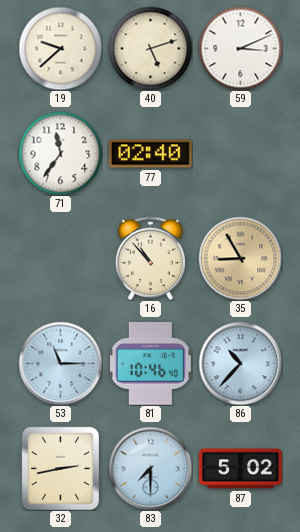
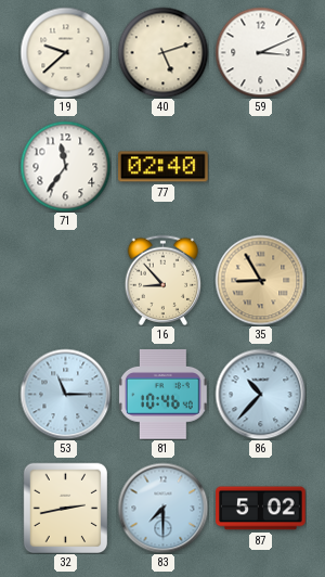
16: 10:53 -> 8:53
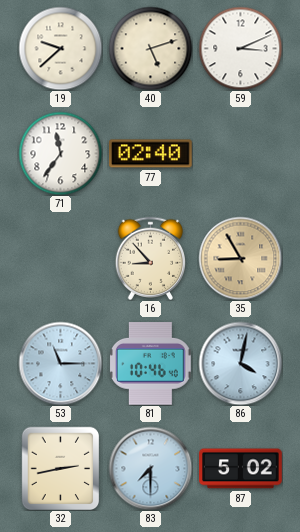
86: 10:37 -> 4:02
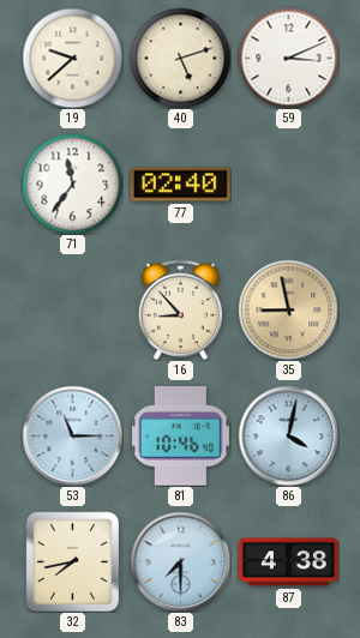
35: 8:55 -> 8:58
32: 2:43 -> 7:43
87: 5:02 -> 4:38
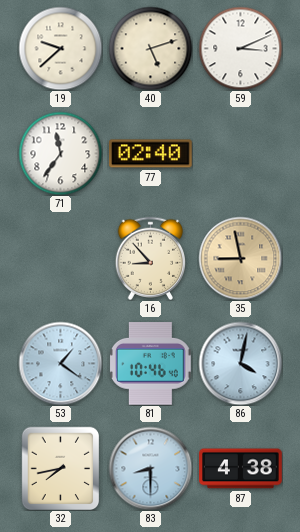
53: 11:15 -> 1:21
83: 7:30 -> 8:30
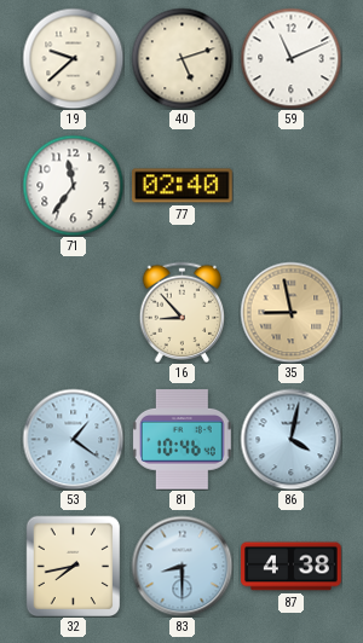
59: 3:11 -> 11:11
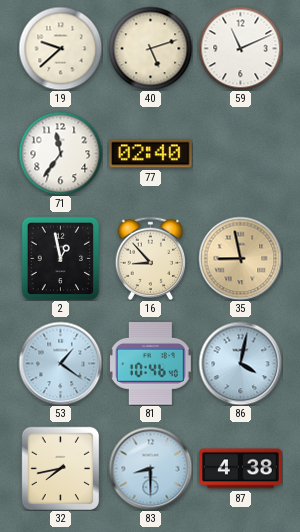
2: none -> 12:58
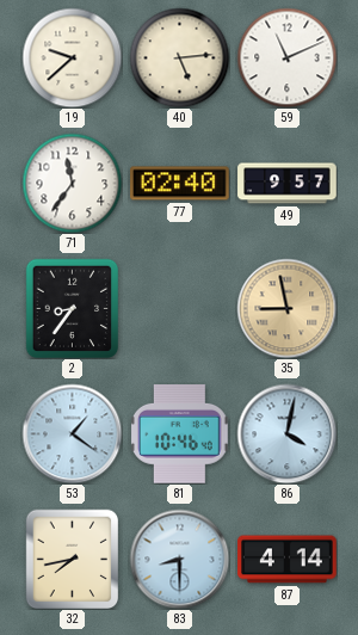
40: 5:12 -> 5:14
49: none -> 9:57
2: 12:58 -> 8:36
16: 8:53 -> none
87: 4:38 -> 4:14
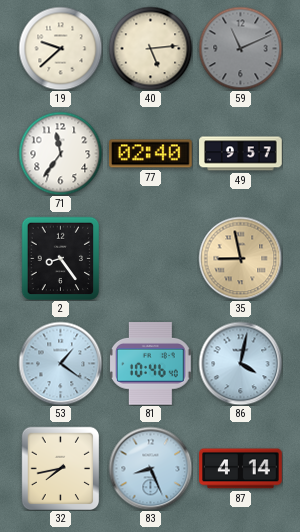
59 dial: white -> grey
2: 8:36 -> 8:24
83: 8:30 -> 8:26
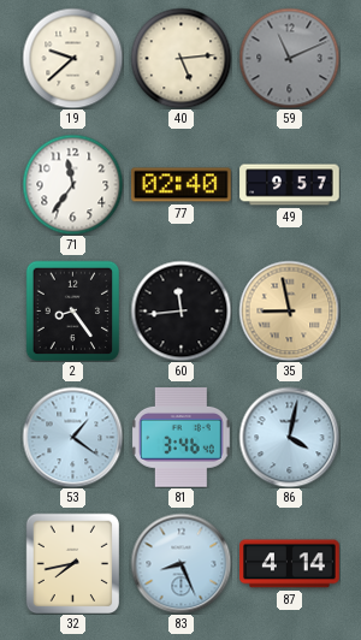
60: none -> 11:44
81: 10:46 -> 3:46
